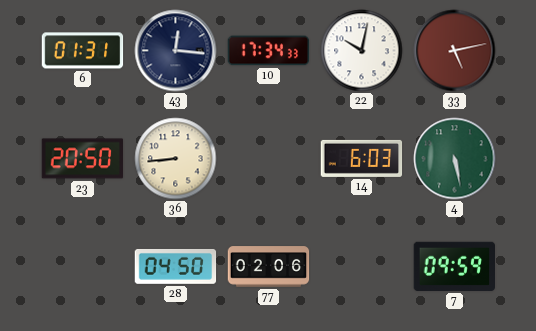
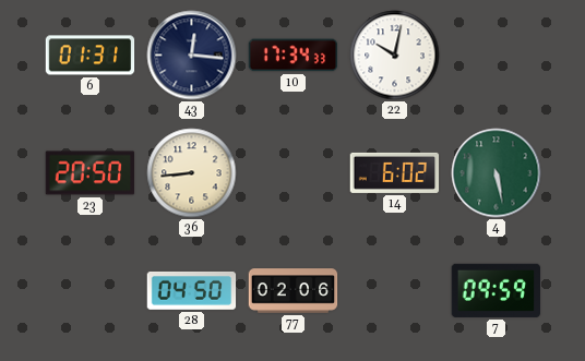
33: 5:13 -> none
14: 6:03 -> 6:02
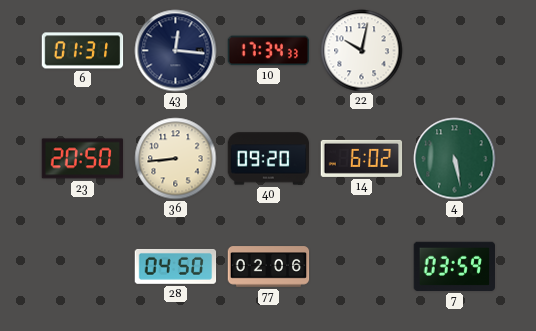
40: none -> 09:20
7: 09:59 -> 03:59
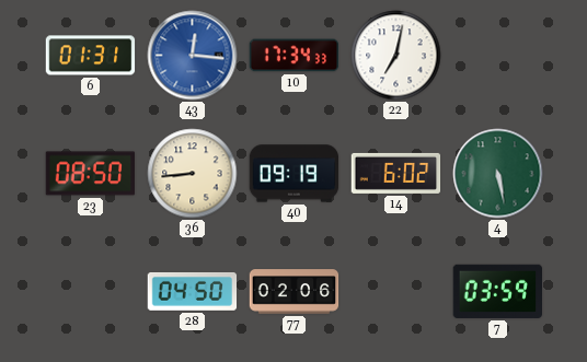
43 dial: navy -> blue
22: 10:02 -> 7:02
23: 20:50 -> 08:50
40: 09:20 -> 09:19
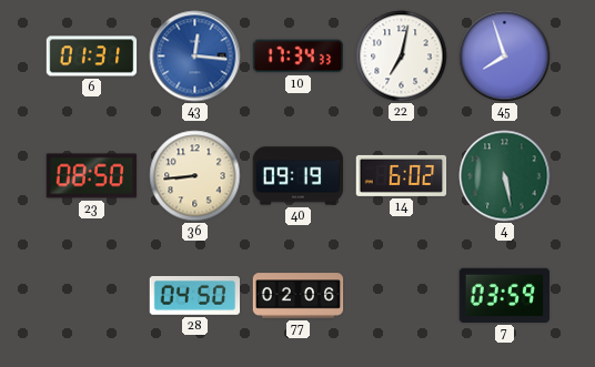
45: none -> 7:57
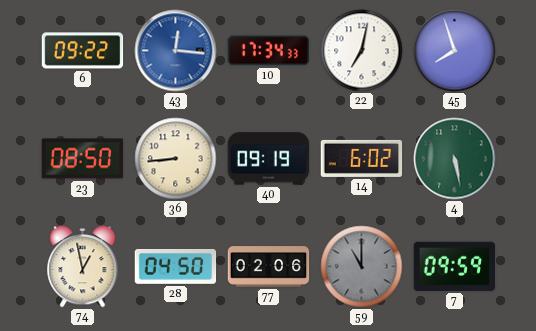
6: 01:31 -> 09:22
74: none -> 12:58
59: none -> 11:00
7: 03:59 -> 09:59
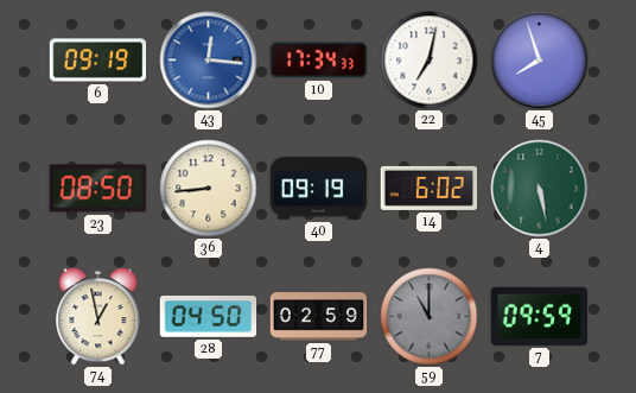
6: 09:22 -> 09:19
77: 02:06 -> 02:59
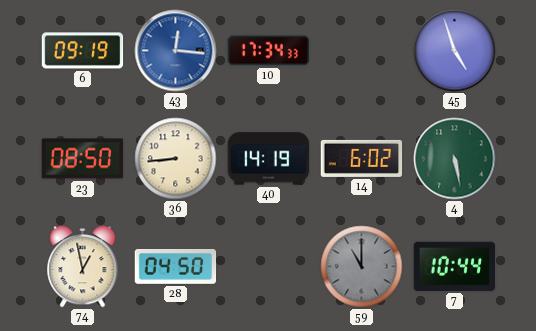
22: 7:02 -> none
45: 7:57 -> 4:57
40: 09:19 -> 14:19
77: 02:59 -> none
7: 09:59 -> 10:44
